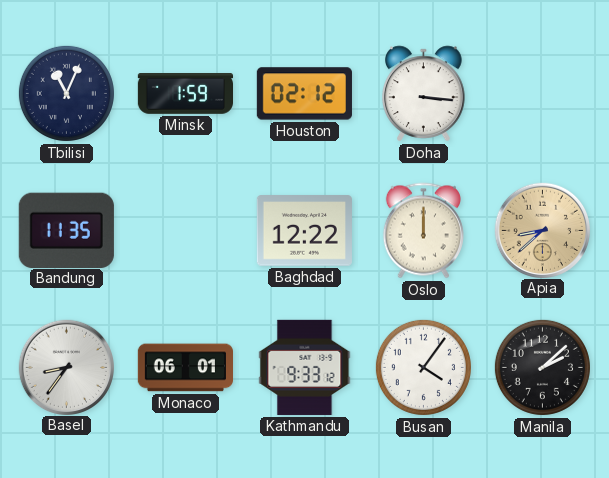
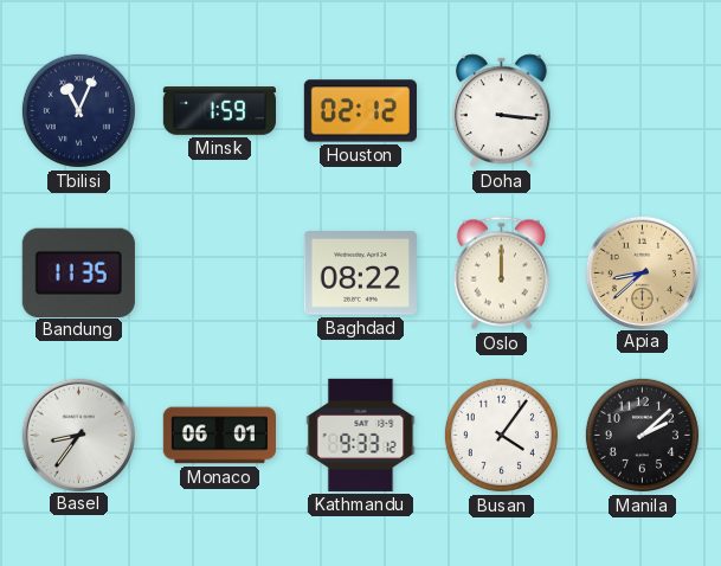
Baghdad: 12:22 -> 08:22
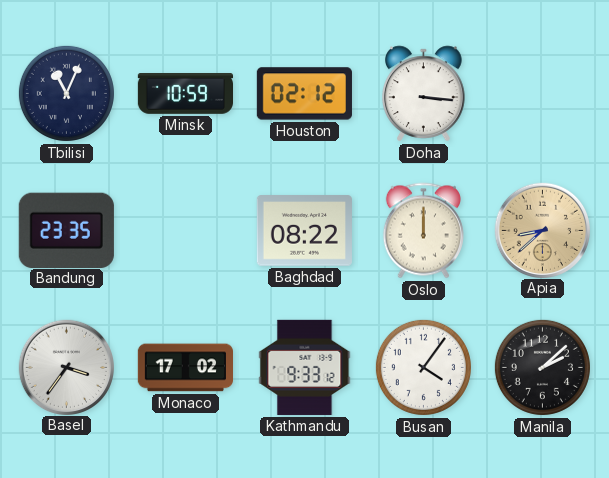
Minsk: 1:59 -> 10:59
Bandung: 11:35 -> 23:35
Basel: 8:36 -> 3:36
Monaco: 06:01 -> 17:02
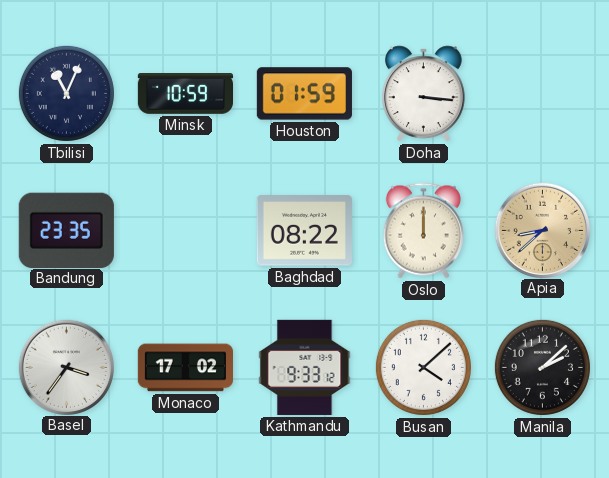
Houston: 02:12 -> 01:59
Busan: 4:06 -> 4:08
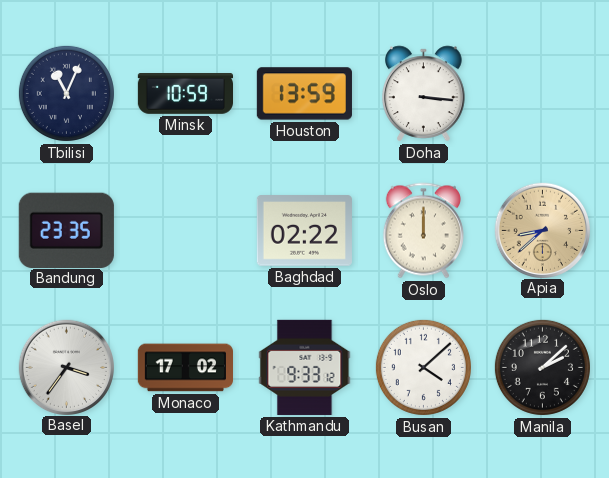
Houston: 01:59 -> 13:59
Baghdad: 08:22 -> 02:22
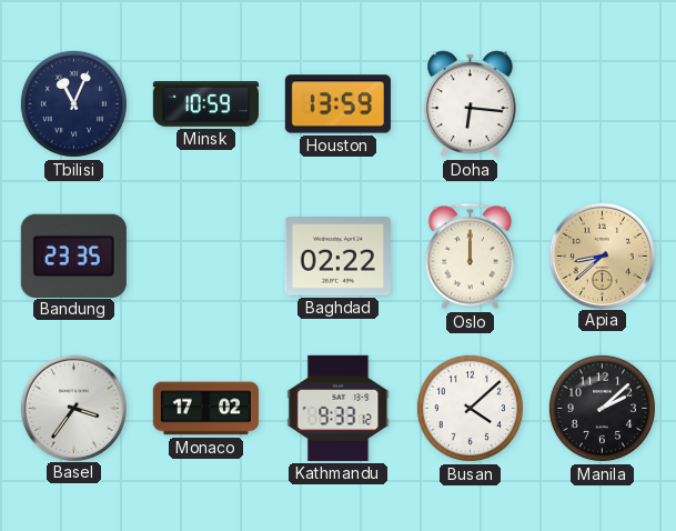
Doha: 3:16 -> 6:16
